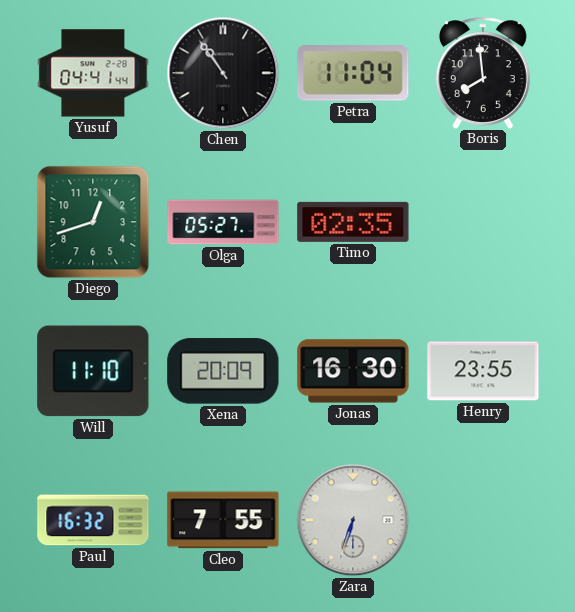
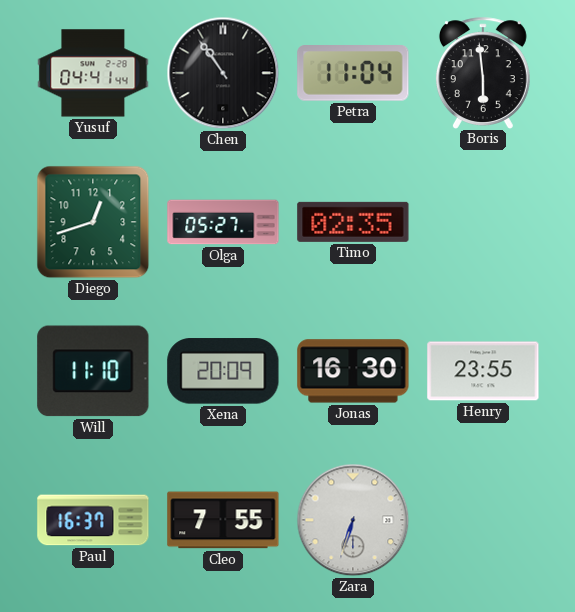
Boris: 7:59 -> 5:59
Paul: 16:32 -> 16:37
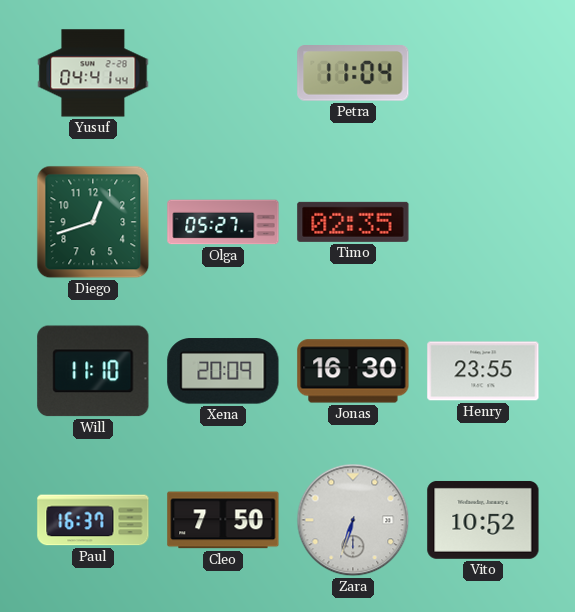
Chen: 10:54 -> none
Boris: 5:59 -> none
Cleo: 7:55 -> 7:50
Vito: none -> 10:52
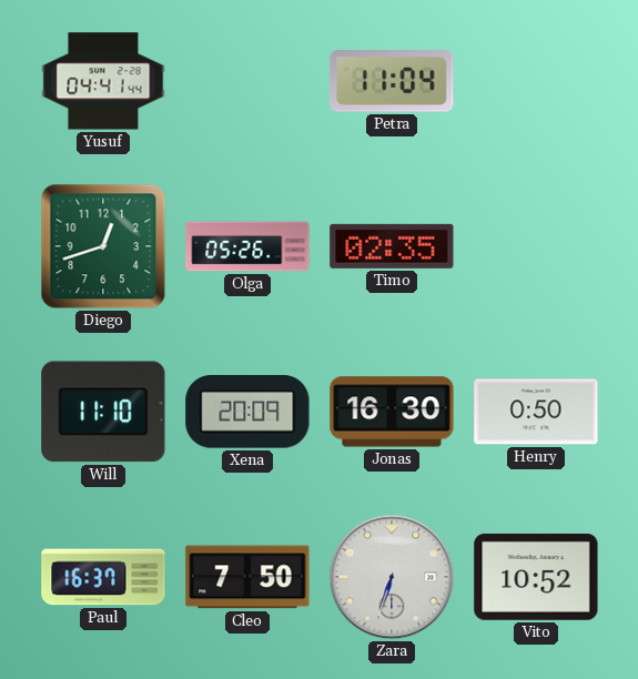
Olga: 05:27 -> 05:26
Henry: 23:55 -> 0:50
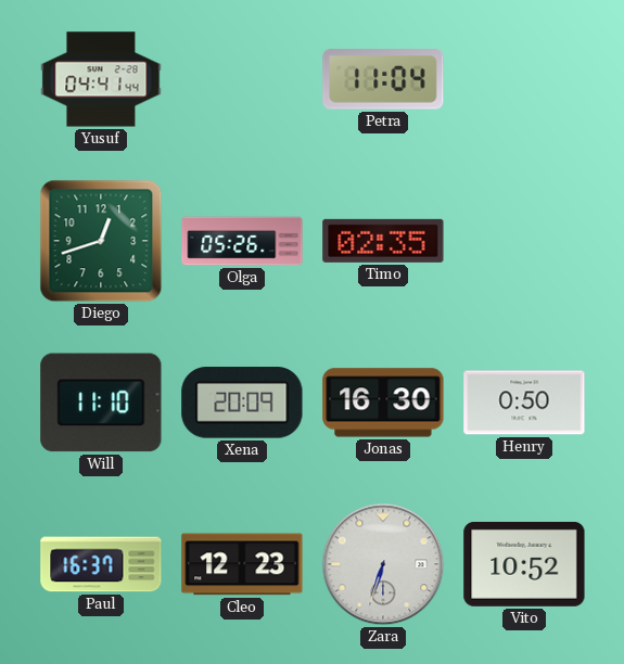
Cleo: 7:50 -> 12:23
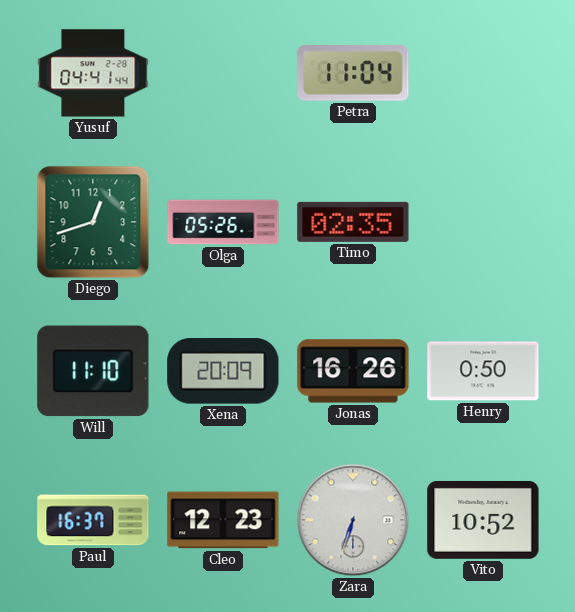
Jonas: 16:30 -> 16:26
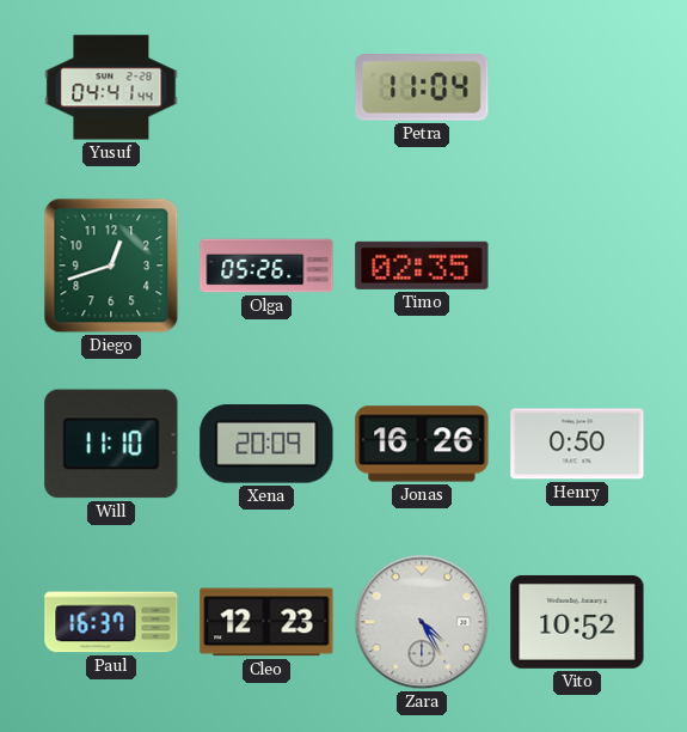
Zara: 6:33 -> 4:25
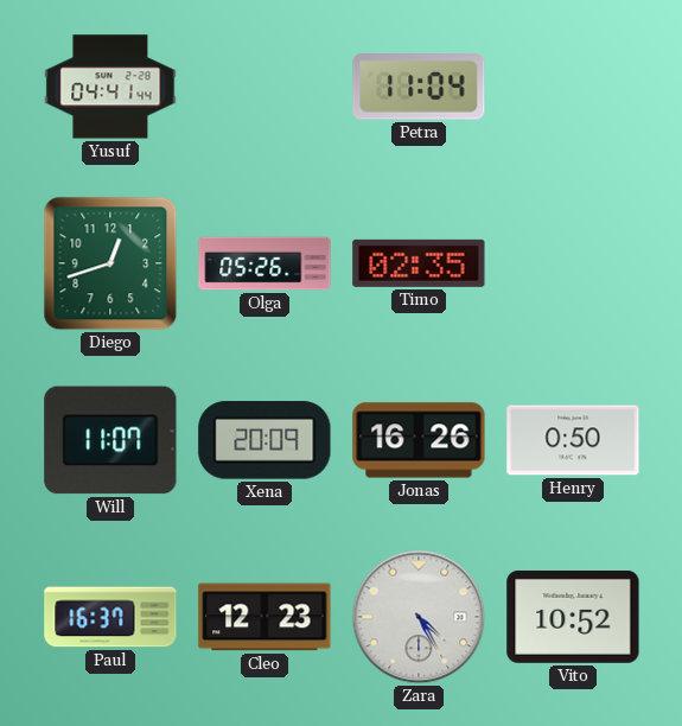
Will: 11:10 -> 11:07
